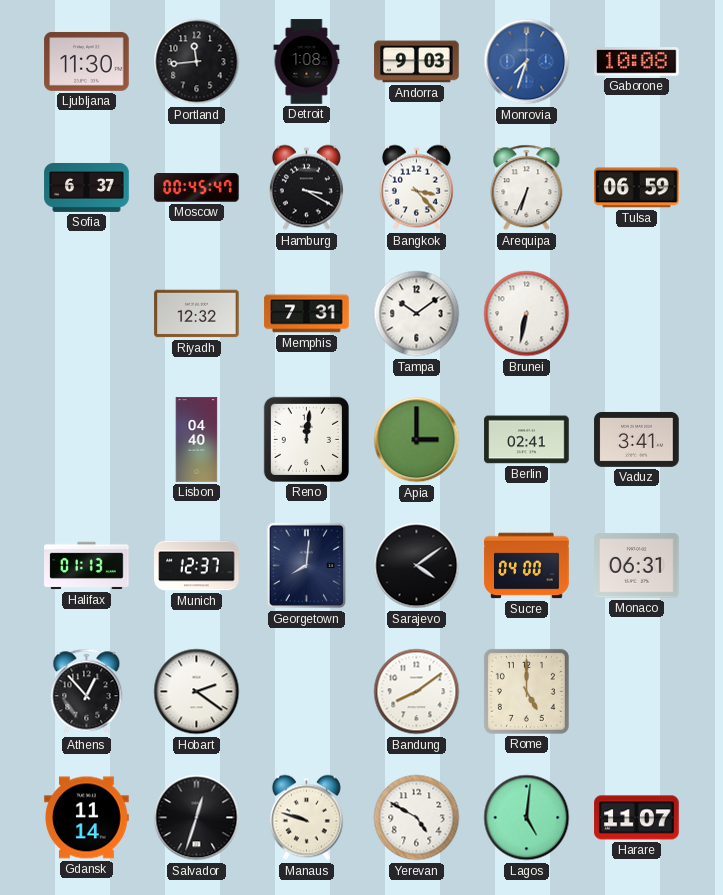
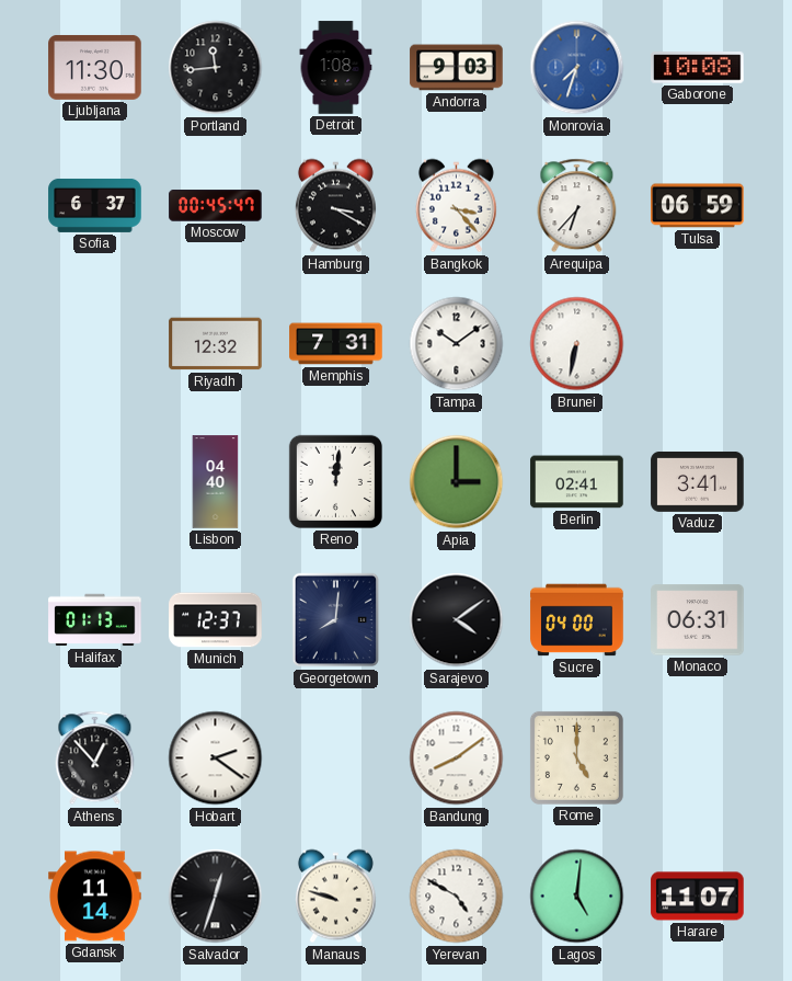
Arequipa: 6:34 -> 6:37
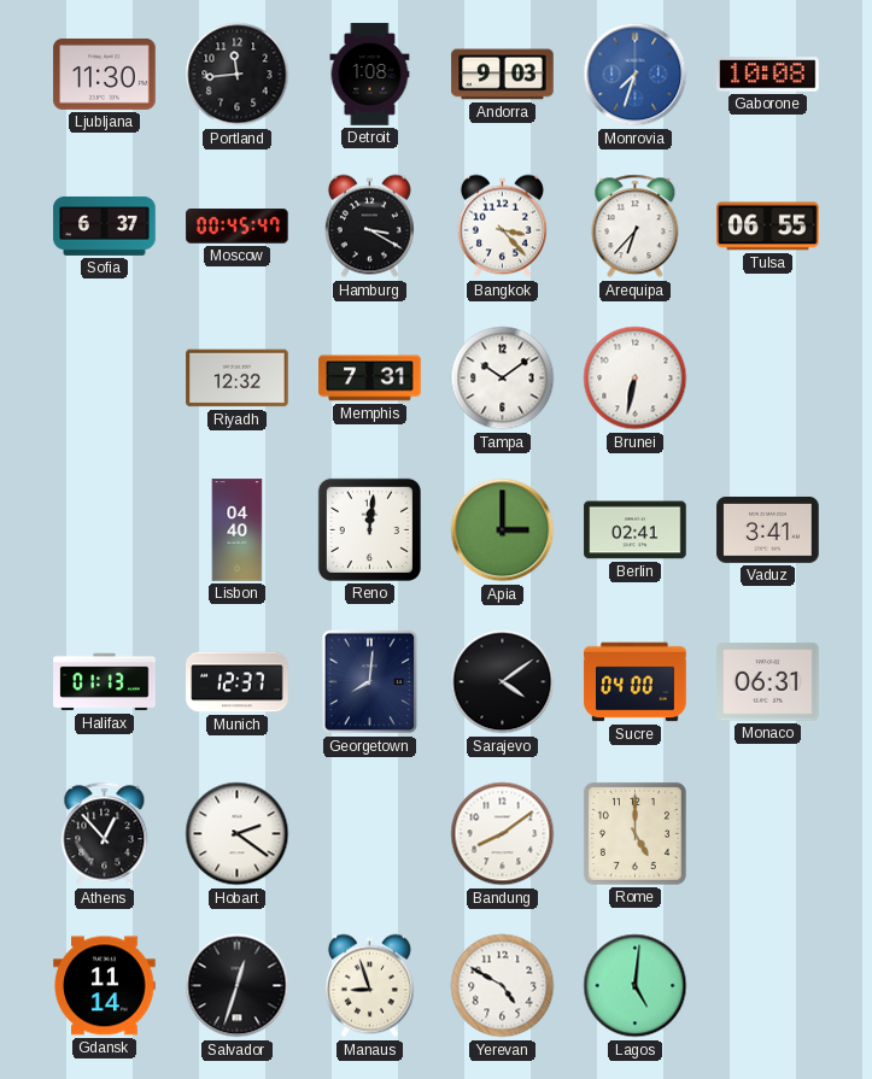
Tulsa: 06:59 -> 06:55
Manaus: 9:48 -> 8:57
Harare: 11:07 -> none
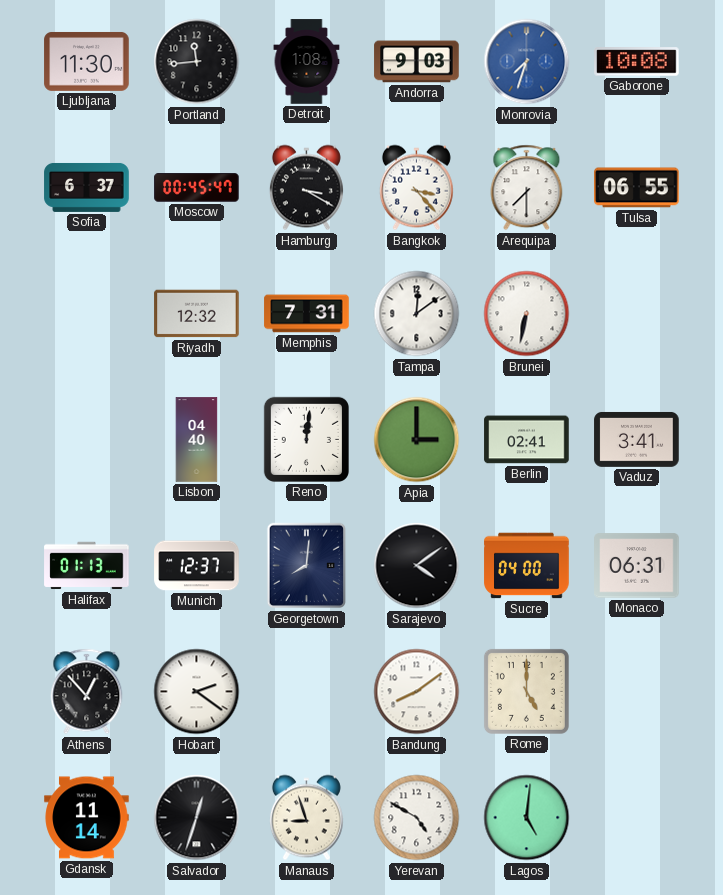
Arequipa: 6:37 -> 7:30
Tampa: 10:09 -> 12:09
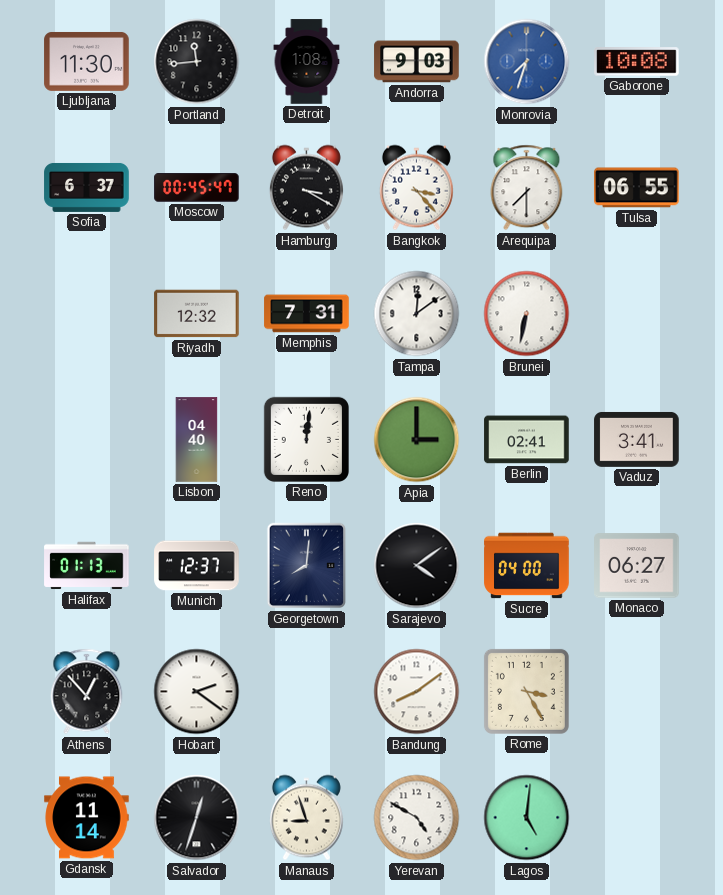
Monaco: 06:31 -> 06:27
Rome: 5:00 -> 3:25
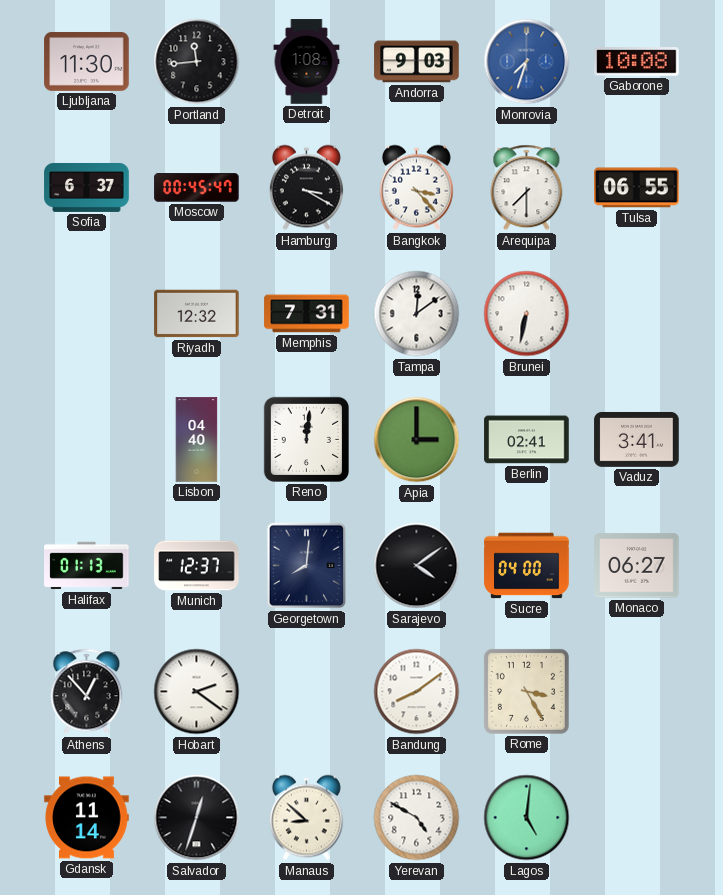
Manaus: 8:57 -> 8:52
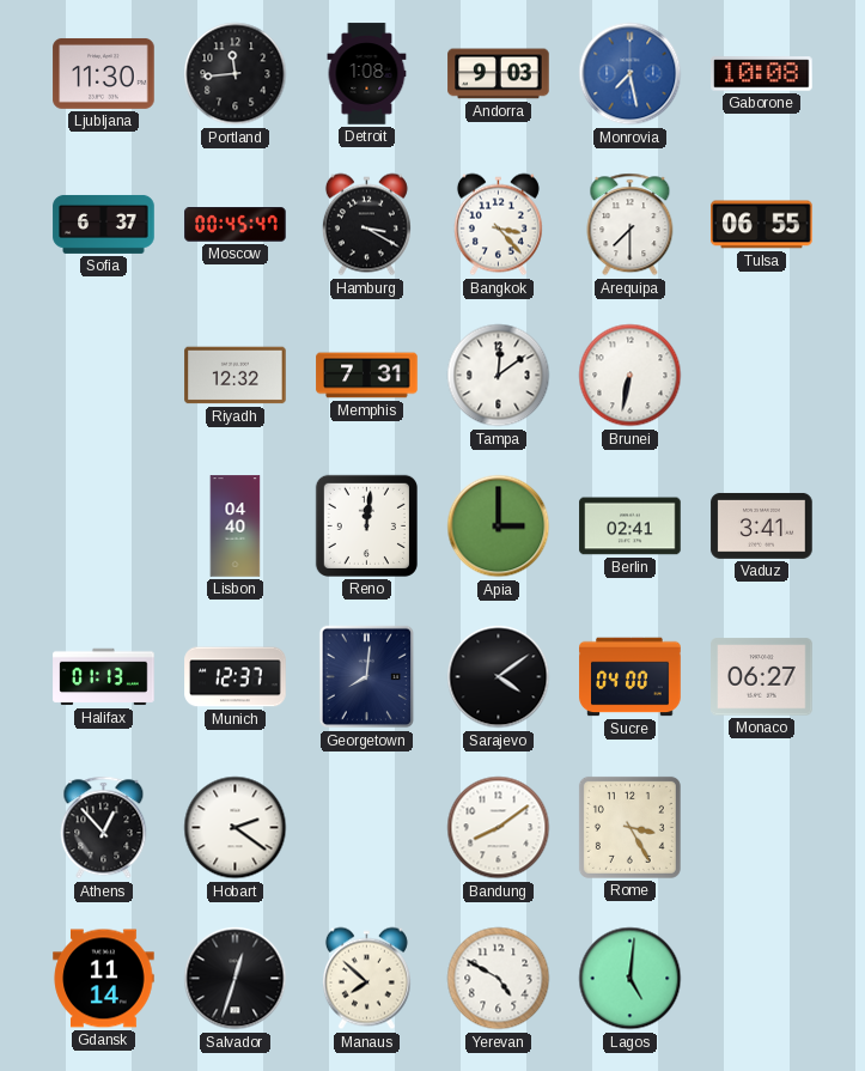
Monrovia: 7:33 -> 7:28
Manaus: 8:52 -> 7:52
